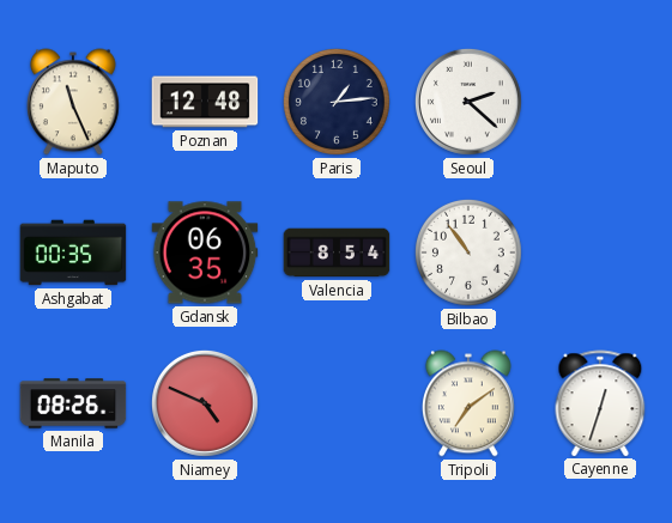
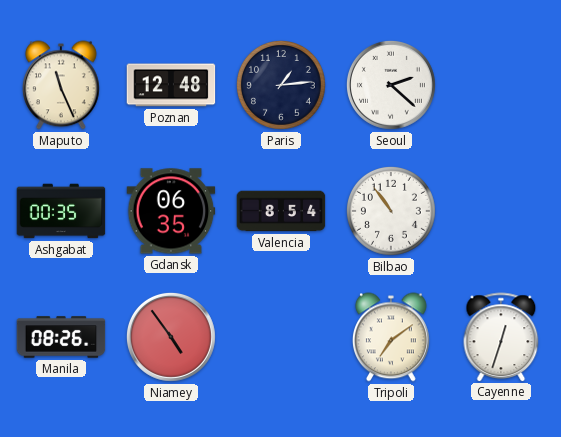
Niamey: 4:49 -> 4:54
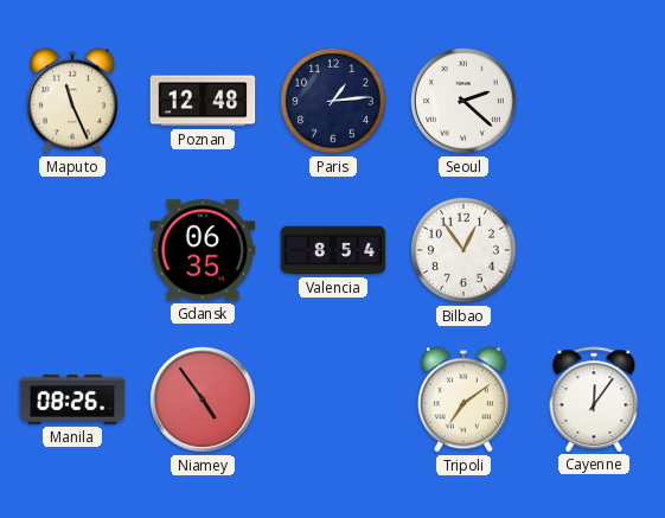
Ashgabat: 00:35 -> none
Bilbao: 10:54 -> 12:54
Cayenne: 12:33 -> 12:06
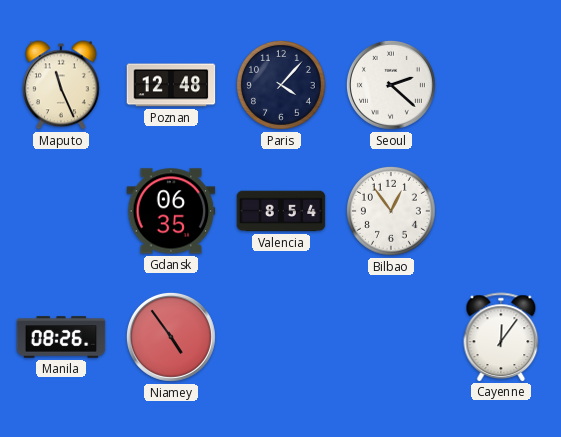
Paris: 1:14 -> 4:07
Tripoli: 7:09 -> none
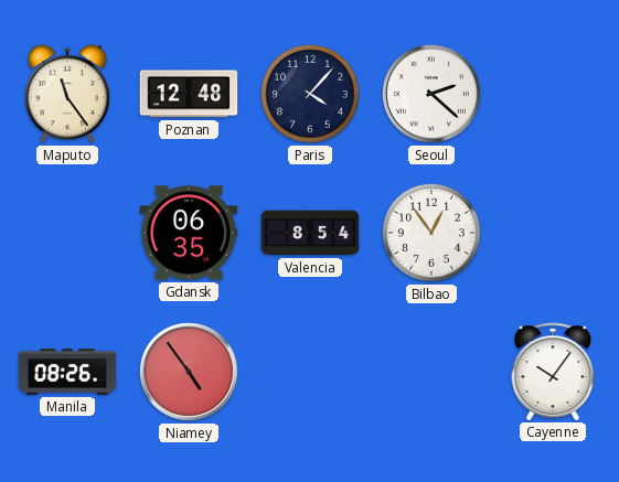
Maputo: 11:26 -> 11:24
Cayenne: 12:06 -> 10:06
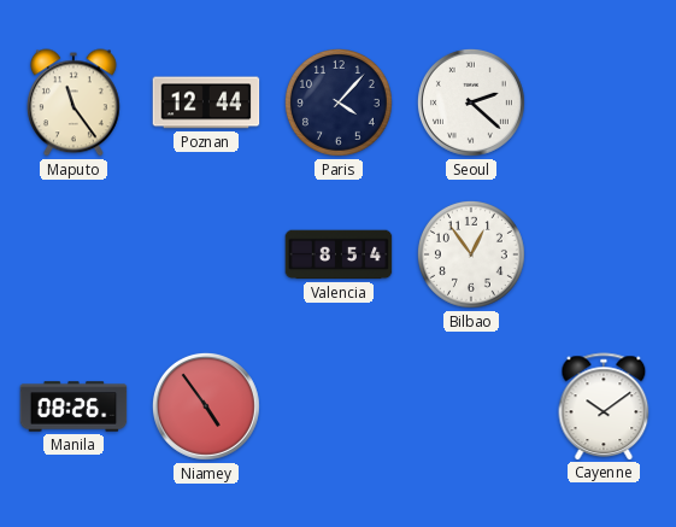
Poznan: 12:48 -> 12:44
Gdansk: 06:35 -> none
Cayenne: 10:06 -> 10:09
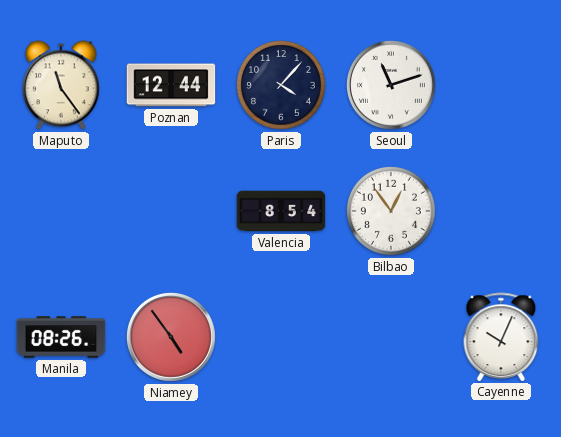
Seoul: 2:22 -> 11:12
Cayenne: 10:09 -> 10:04
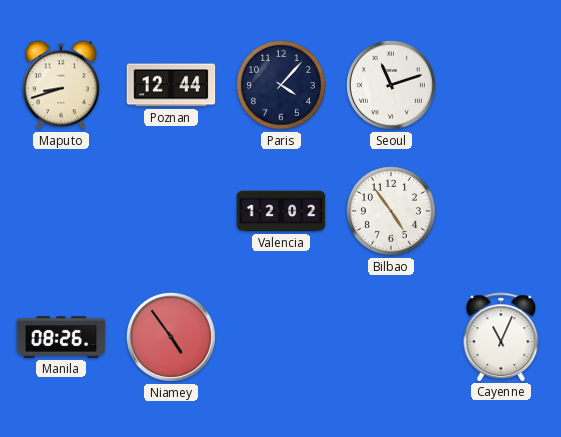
Maputo: 11:24 -> 8:42
Valencia: 8:54 -> 12:02
Bilbao: 12:54 -> 4:54
Cayenne: 10:04 -> 11:04
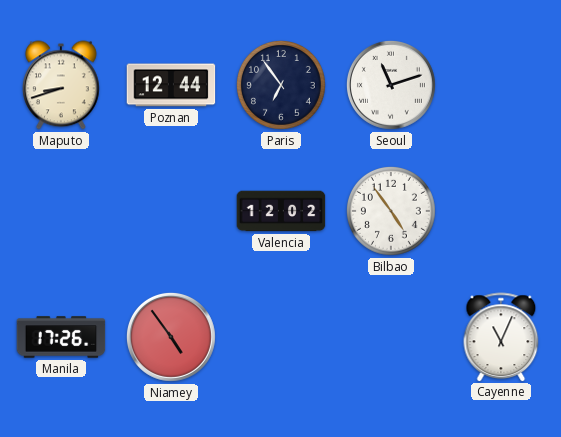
Paris: 4:07 -> 6:54
Manila: 08:26 -> 17:26
